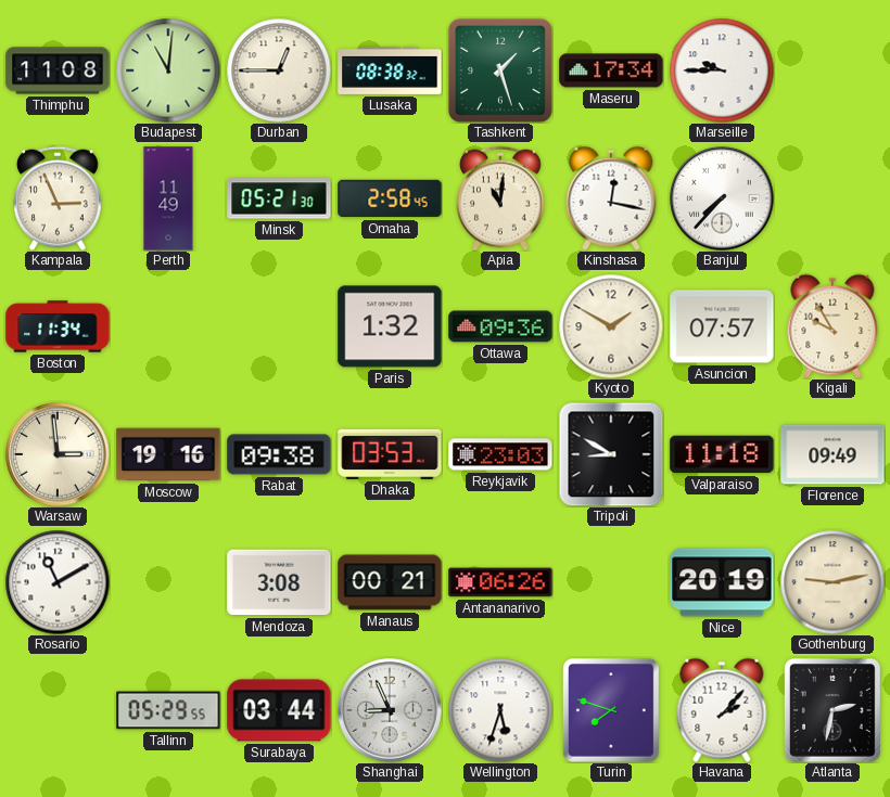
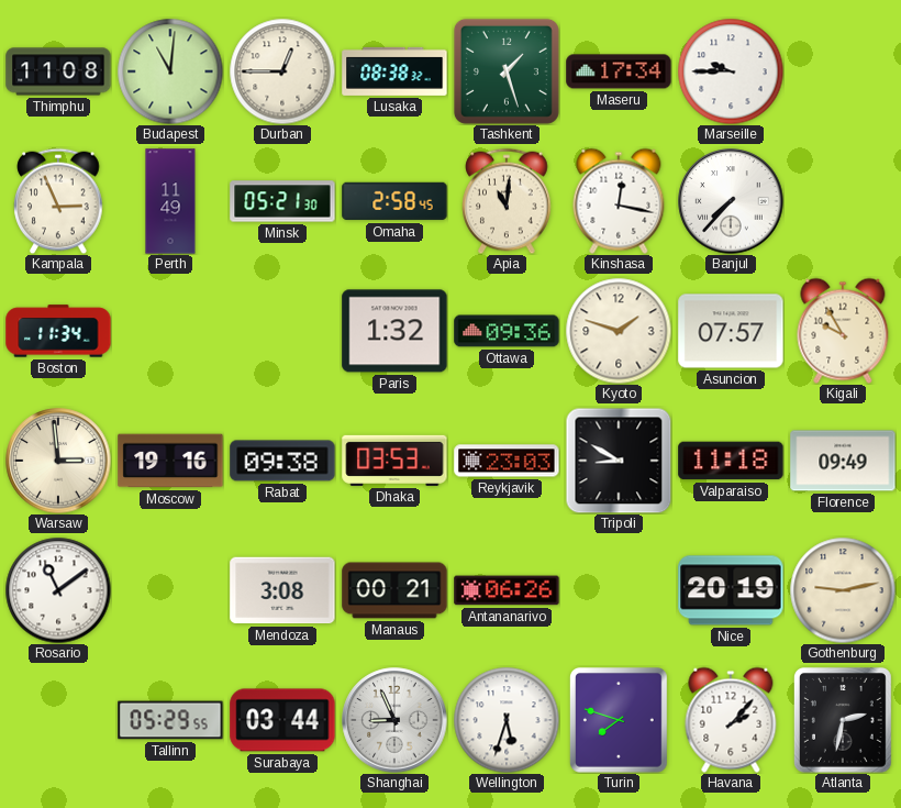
Kyoto: 1:50 -> 1:48
Rosario: 11:10 -> 11:09
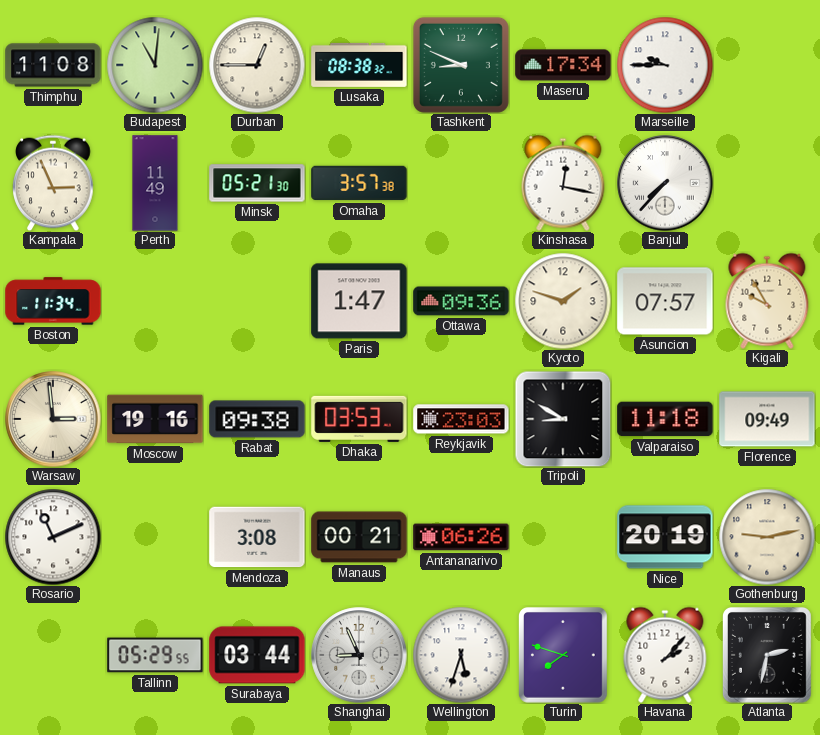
Tashkent: 1:27 -> 8:49
Omaha: 2:58 -> 3:57
Apia: 11:01 -> none
Paris: 1:32 -> 1:47
Rosario: 11:09 -> 11:11
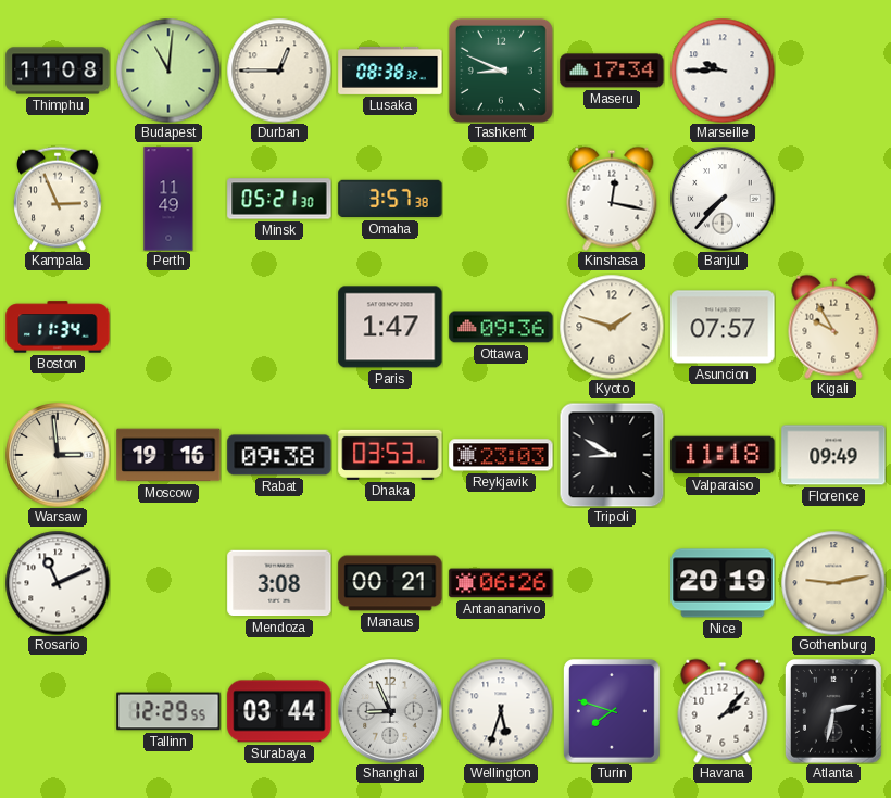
Tallinn: 05:29 -> 12:29
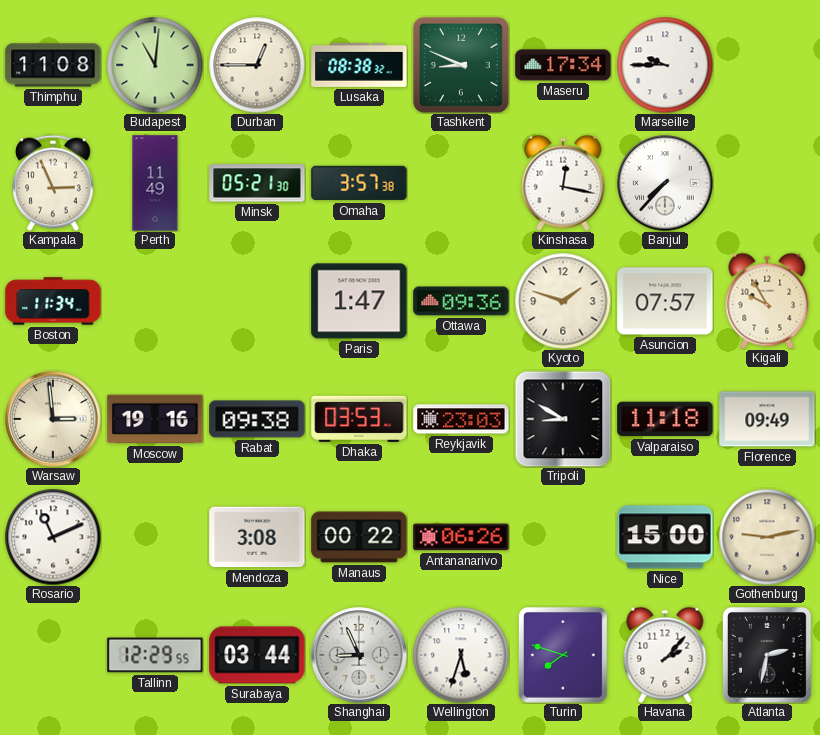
Manaus: 00:21 -> 00:22
Nice: 20:19 -> 15:00
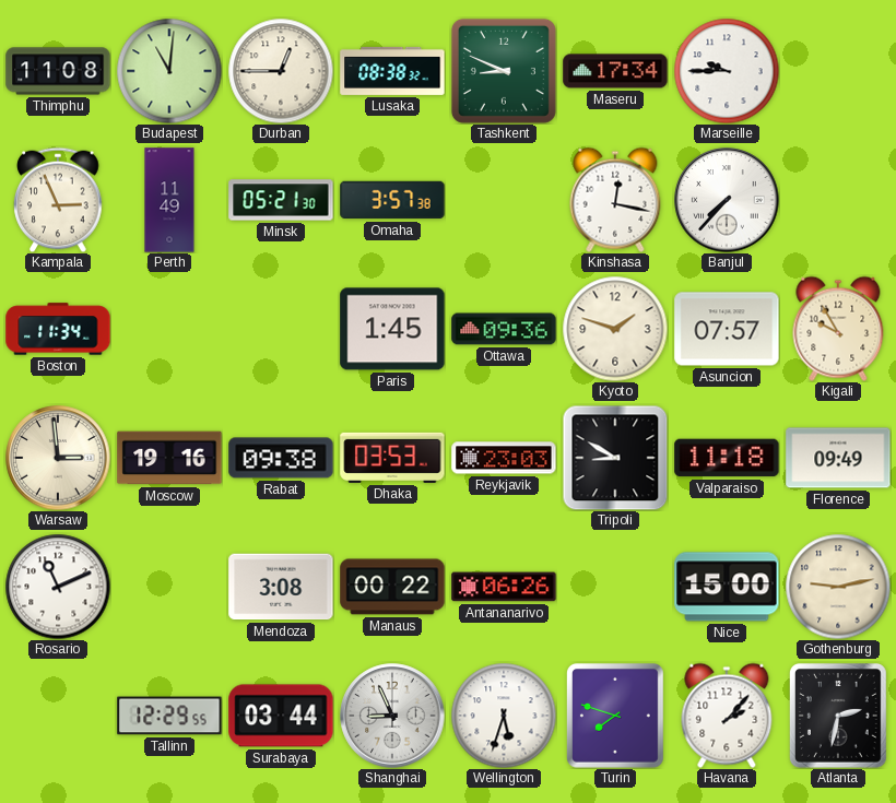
Paris: 1:47 -> 1:45
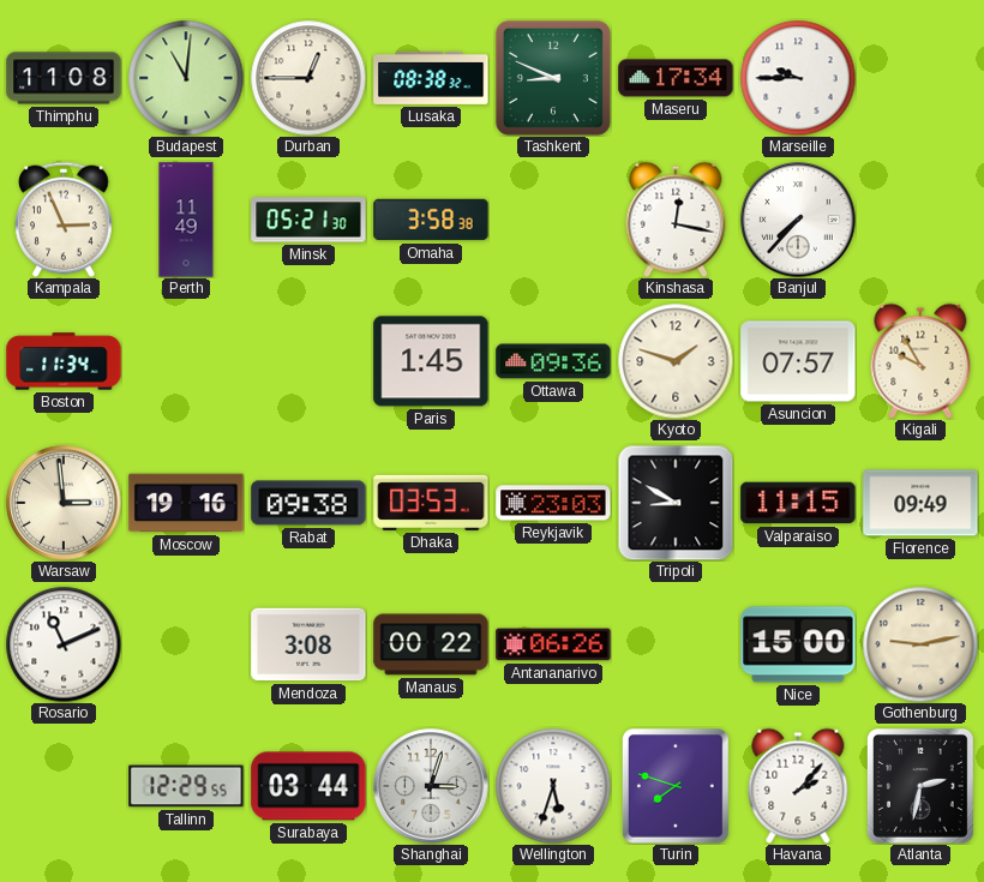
Omaha: 3:57 -> 3:58
Valparaiso: 11:18 -> 11:15
Shanghai: 8:56 -> 3:03
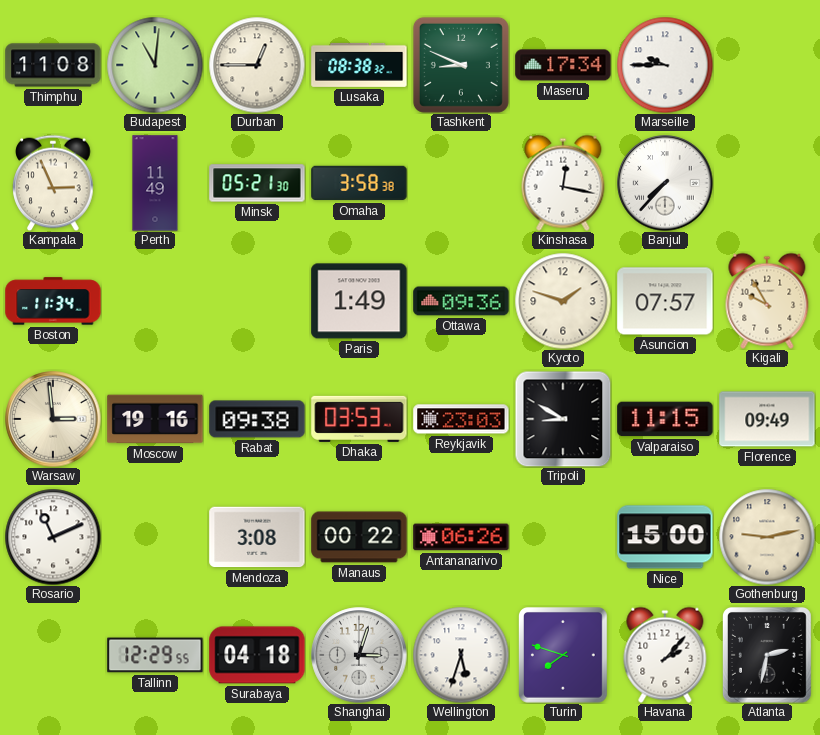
Paris: 1:45 -> 1:49
Surabaya: 03:44 -> 04:18
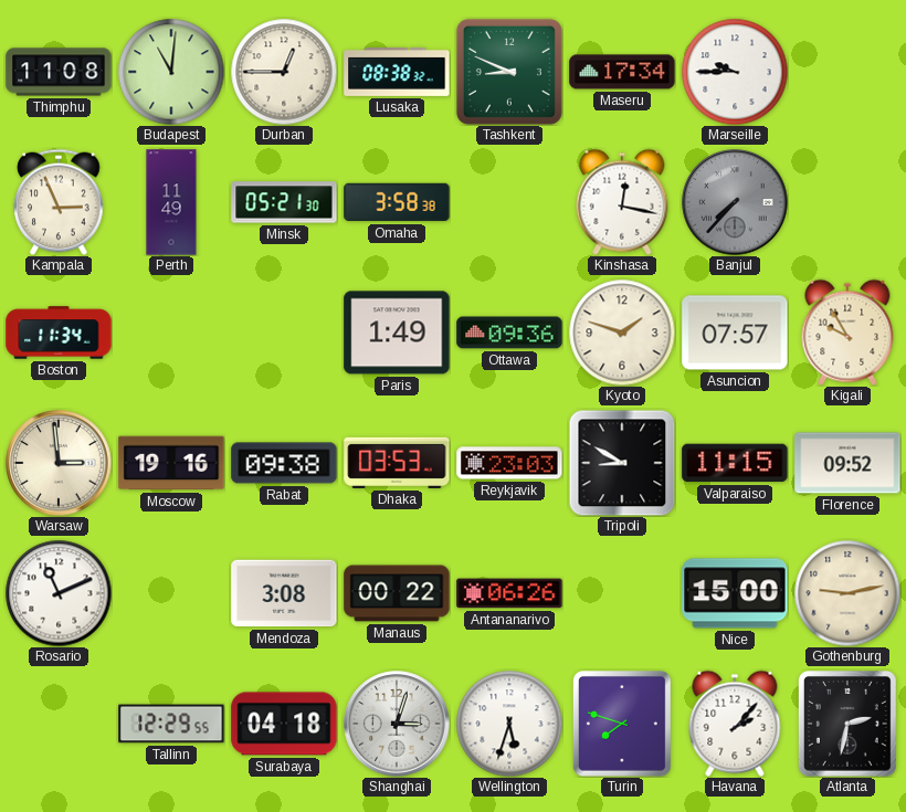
Banjul dial: white -> grey
Florence: 09:49 -> 09:52
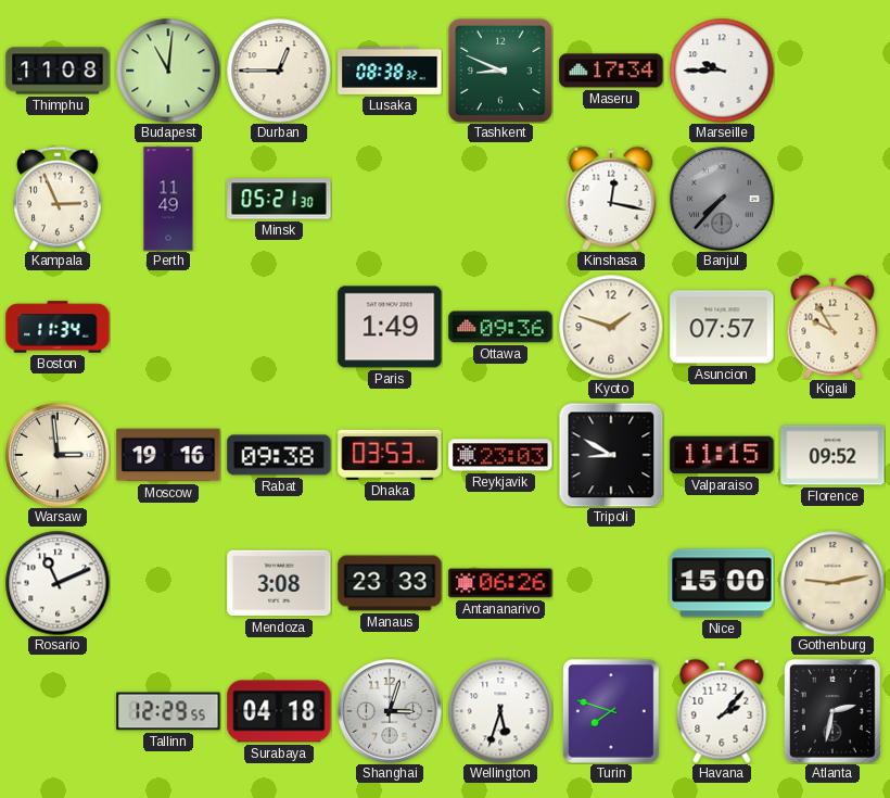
Omaha: 3:58 -> none
Manaus: 00:22 -> 23:33
